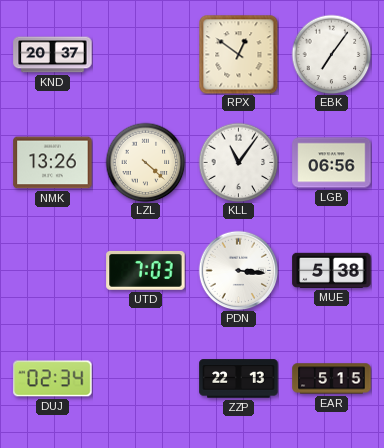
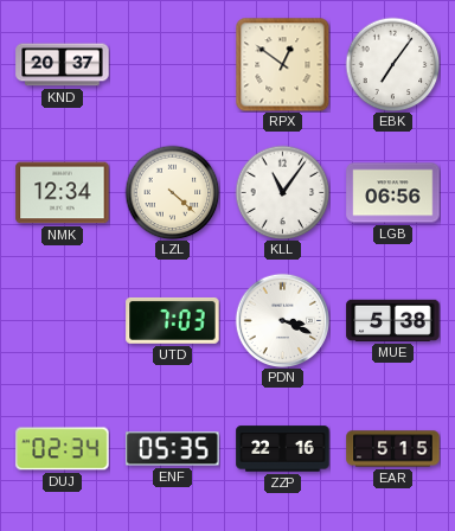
NMK: 13:26 -> 12:34
PDN: 3:16 -> 3:19
ENF: none -> 05:35
ZZP: 22:13 -> 22:16
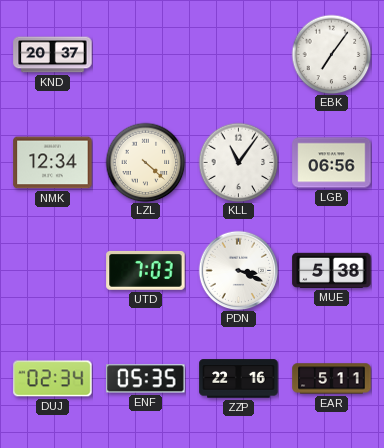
RPX: 12:51 -> none
EAR: 5:15 -> 5:11
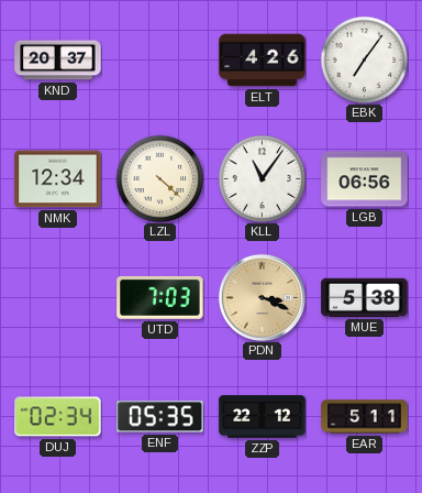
ELT: none -> 4:26
PDN dial: white -> champagne
ZZP: 22:16 -> 22:12
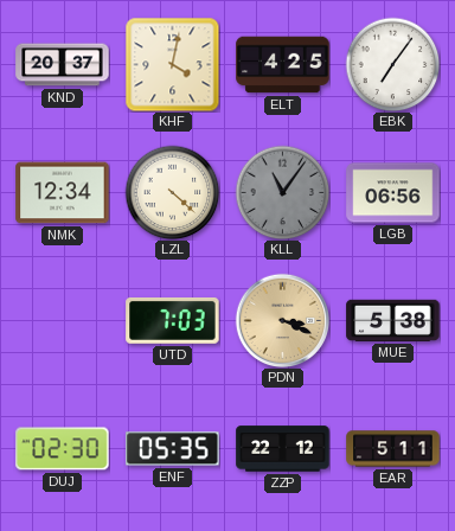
KHF: none -> 4:02
ELT: 4:26 -> 4:25
KLL dial: white -> grey
DUJ: 02:34 -> 02:30
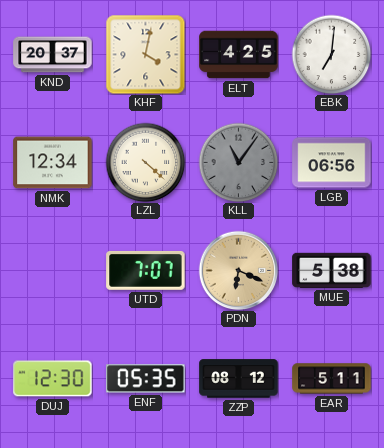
EBK: 7:06 -> 7:01
UTD: 7:03 -> 7:07
PDN: 3:19 -> 6:19
DUJ: 02:30 -> 12:30
ZZP: 22:12 -> 08:12
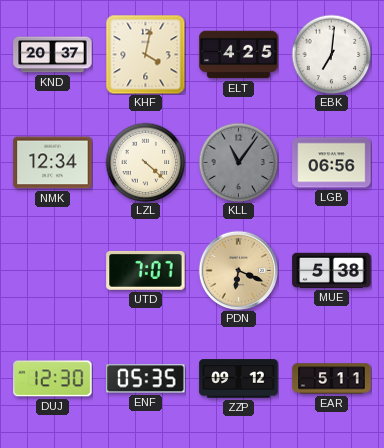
ZZP: 08:12 -> 09:12
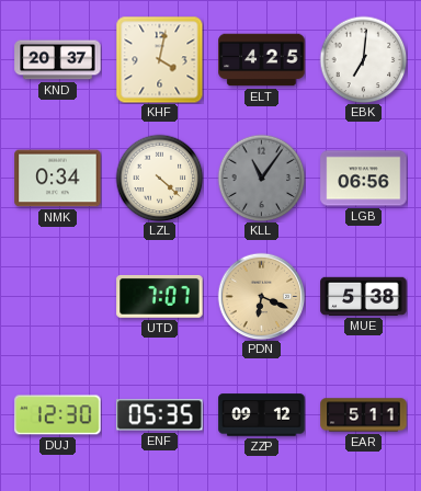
NMK: 12:34 -> 0:34
